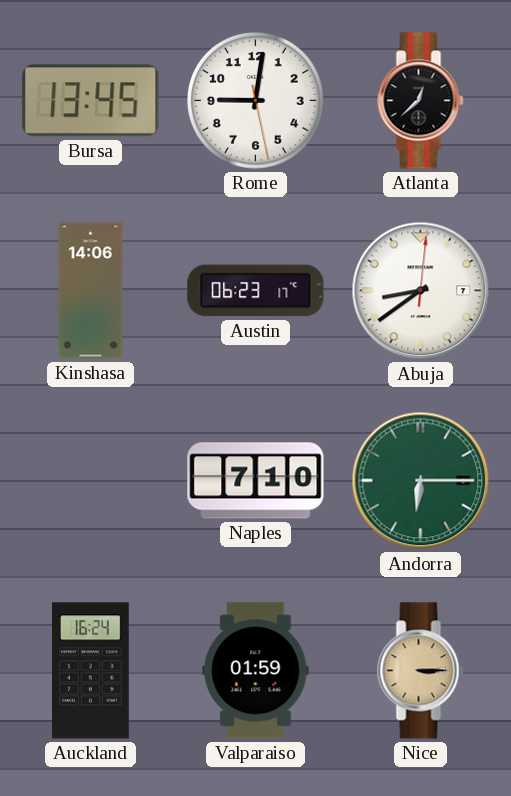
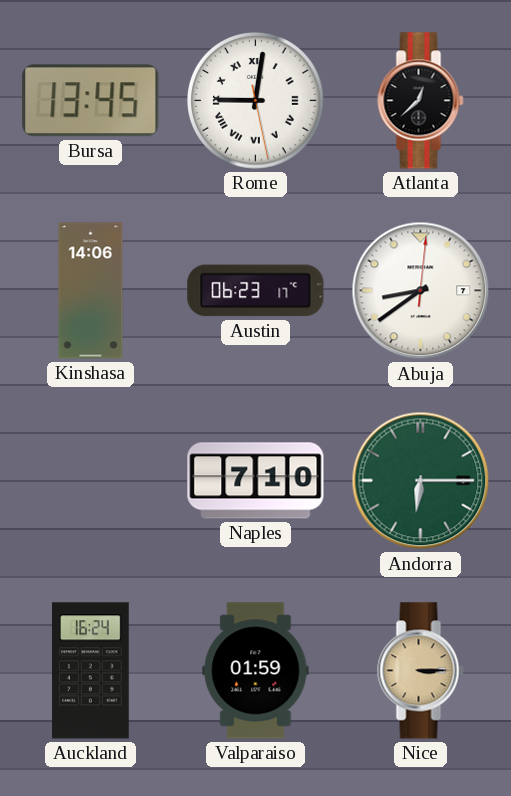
Rome numerals: Arabic -> Roman
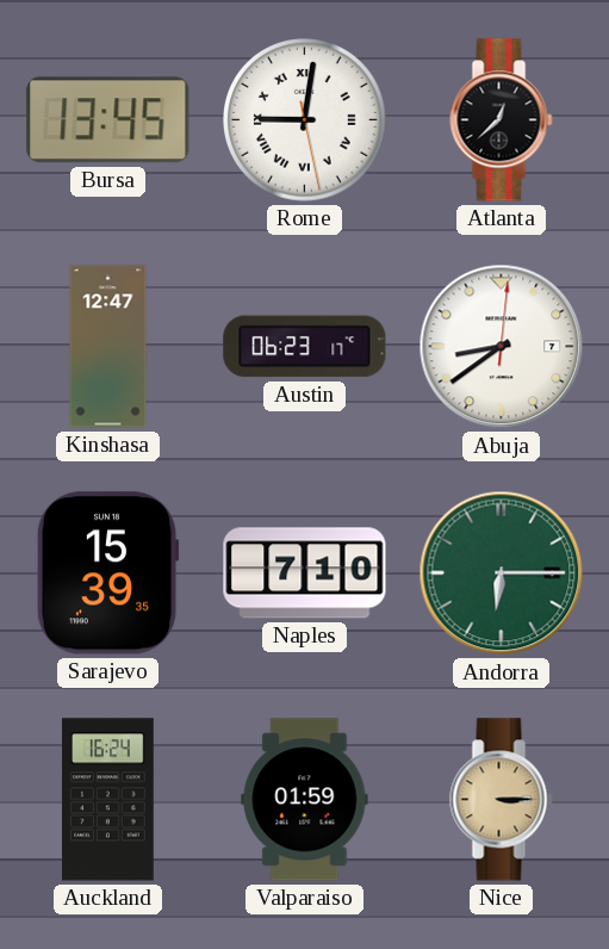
Kinshasa: 14:06 -> 12:47
Sarajevo: none -> 15:39
